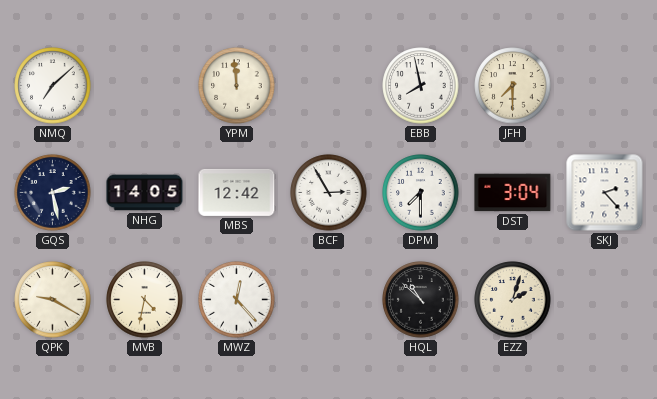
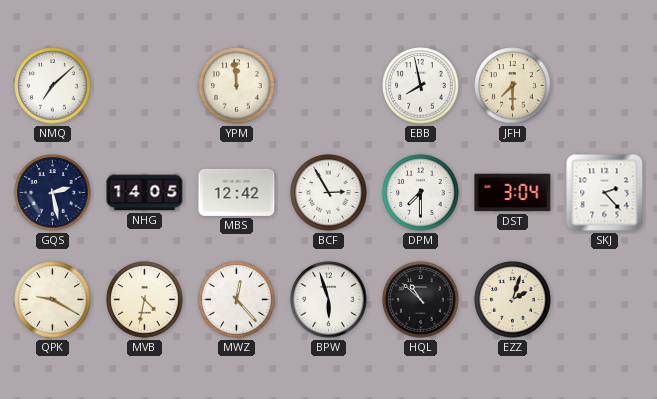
BPW: none -> 5:57
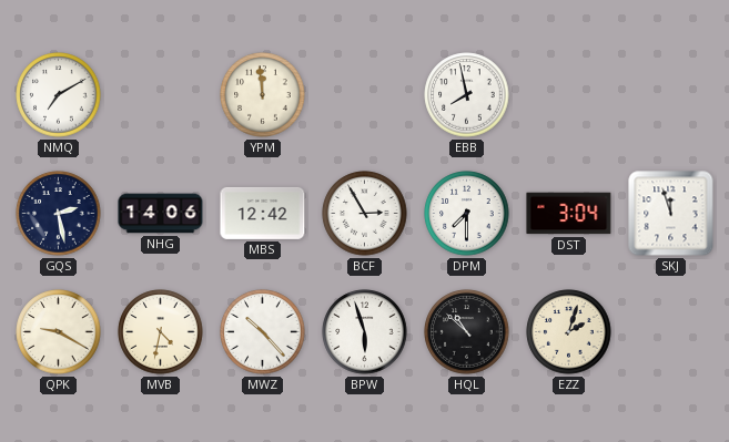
NMQ: 7:08 -> 7:10
JFH: 7:30 -> none
NHG: 14:05 -> 14:06
SKJ: 2:23 -> 11:57
MWZ: 12:23 -> 10:23
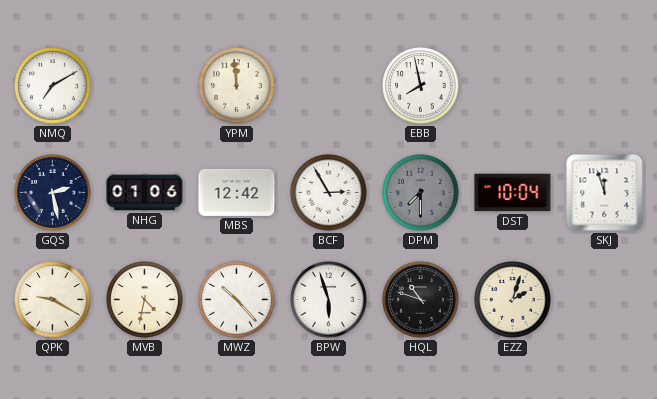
NHG: 14:06 -> 01:06
DPM dial: white -> grey
DST: 3:04 -> 10:04
HQL: 10:52 -> 10:48
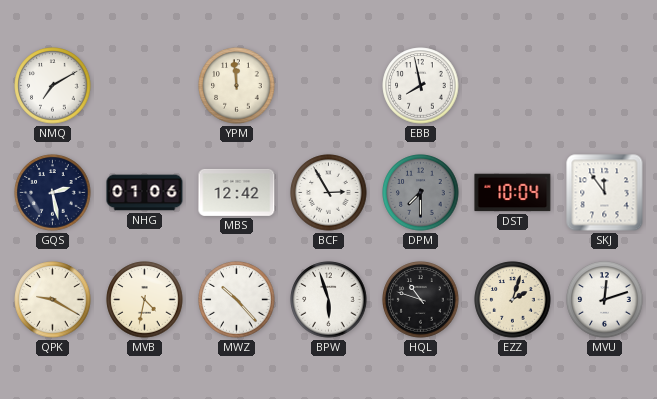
SKJ: 11:57 -> 11:54
MVU: none -> 12:12
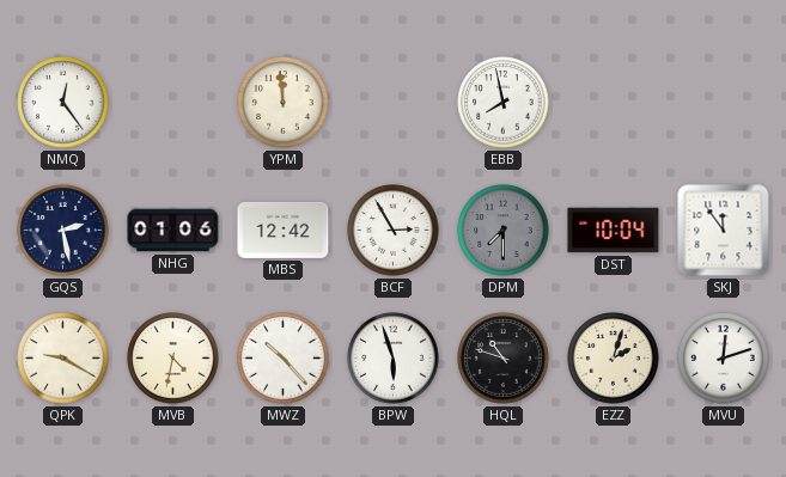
NMQ: 7:10 -> 12:24
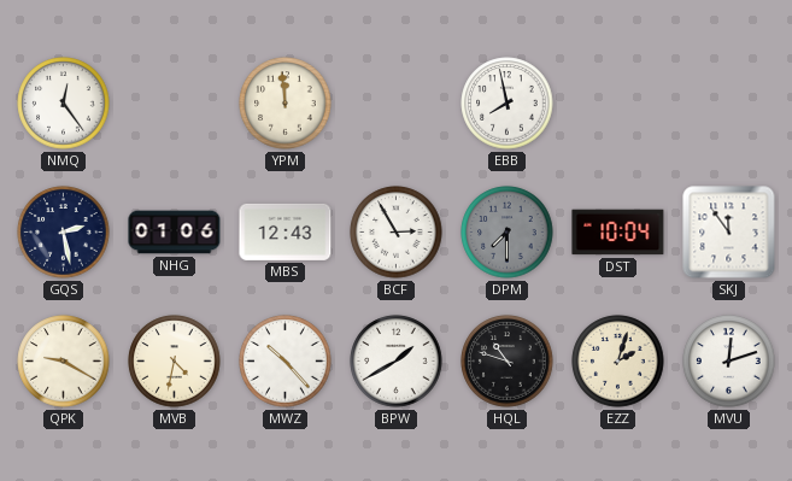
MBS: 12:42 -> 12:43
BPW: 5:57 -> 1:40
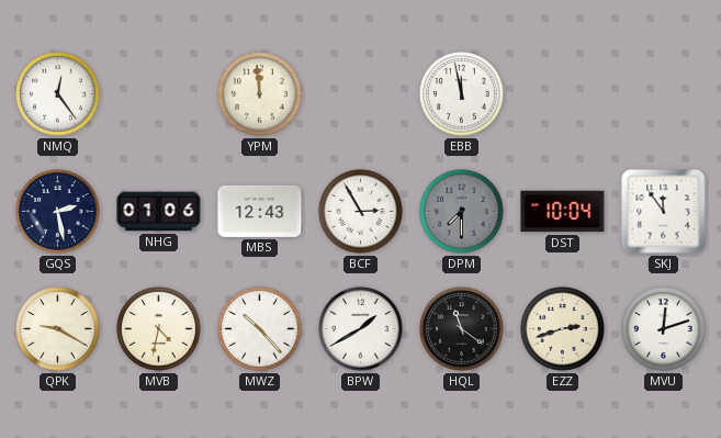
EBB: 7:58 -> 11:58
HQL: 10:48 -> 11:21
EZZ: 2:03 -> 2:42
